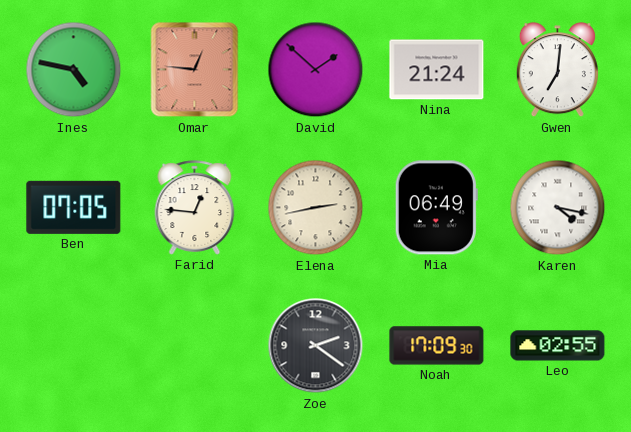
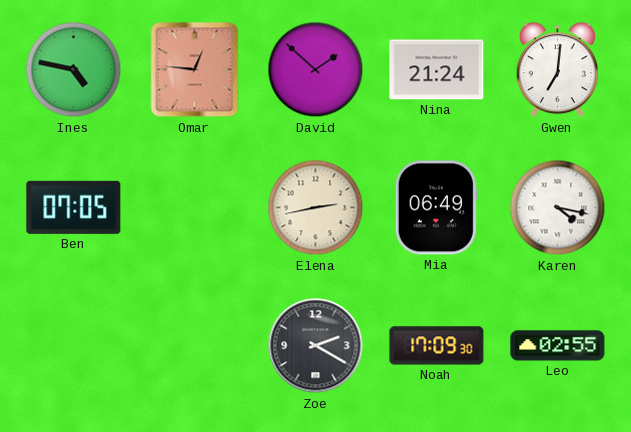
Farid: 12:46 -> none
Zoe: 2:21 -> 2:20
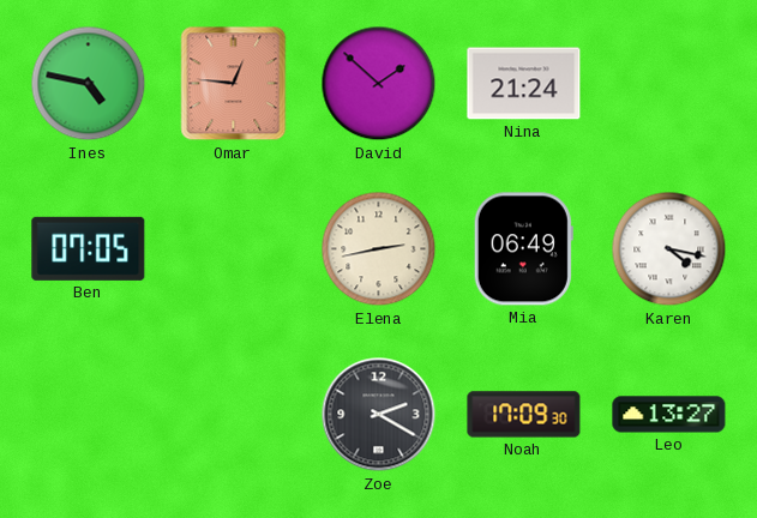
Gwen: 7:01 -> none
Leo: 02:55 -> 13:27
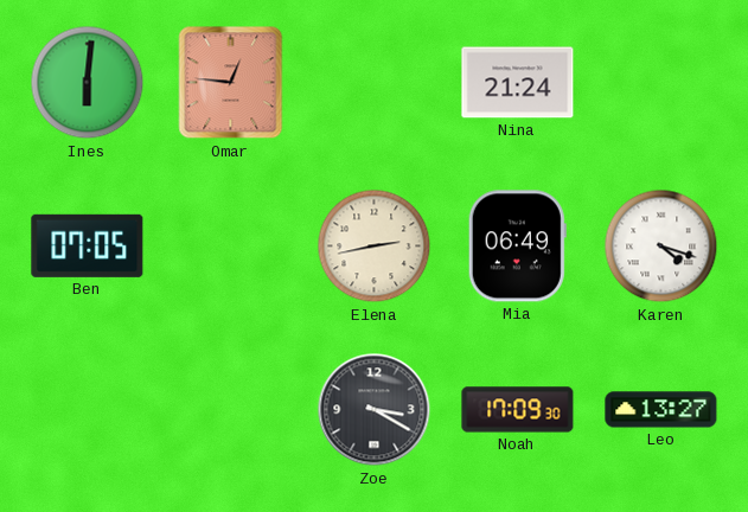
Ines: 4:47 -> 6:01
David: 1:52 -> none
Karen: 4:17 -> 4:18
Zoe: 2:20 -> 3:20
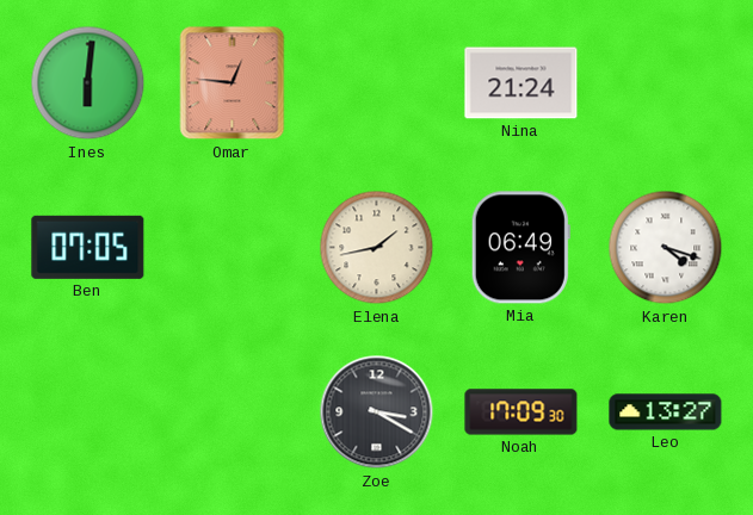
Elena: 2:43 -> 1:43
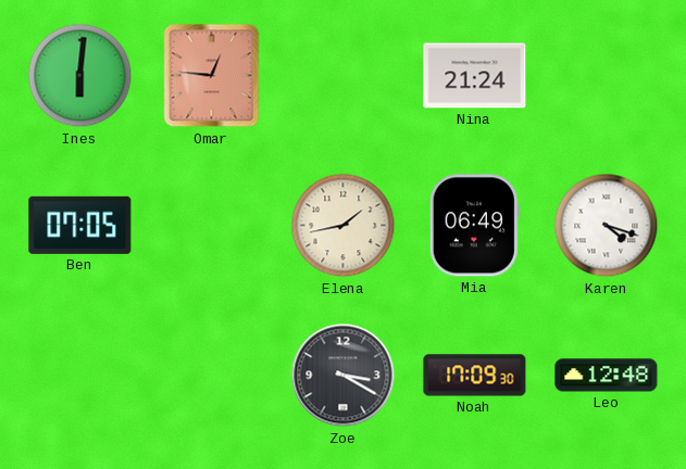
Leo: 13:27 -> 12:48
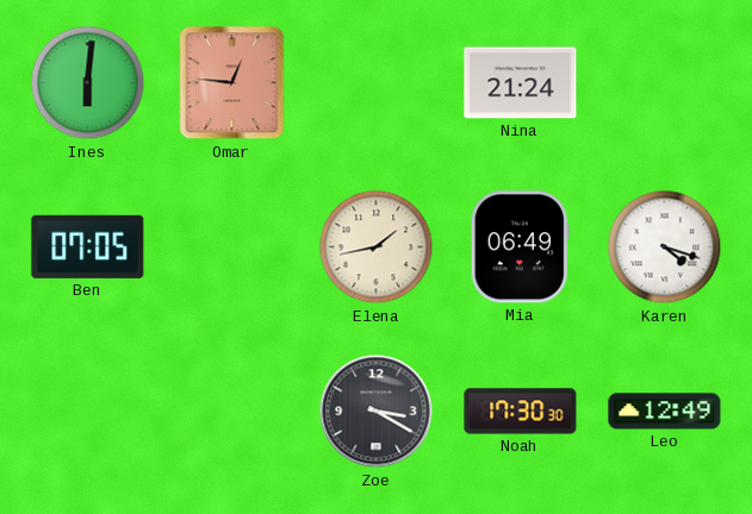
Noah: 17:09 -> 17:30
Leo: 12:48 -> 12:49
